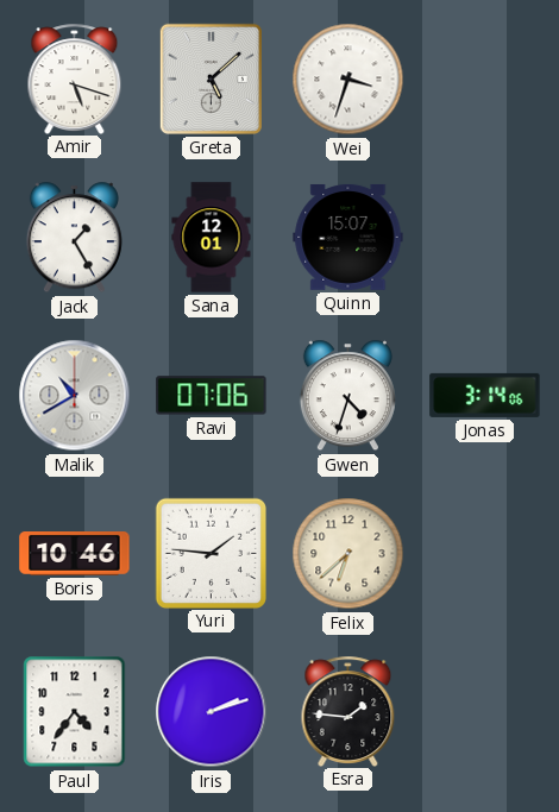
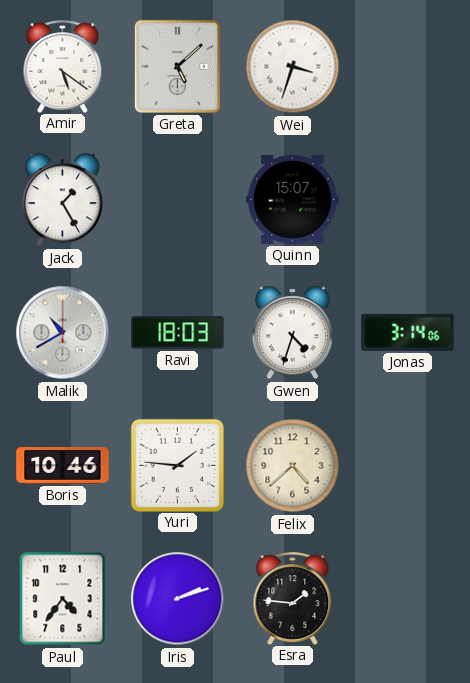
Amir: 5:18 -> 5:21
Sana: 12:01 -> none
Ravi: 07:06 -> 18:03
Felix: 6:38 -> 4:38
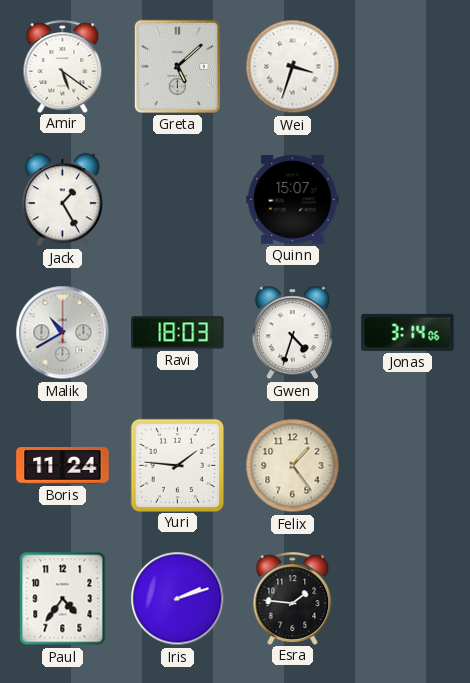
Boris: 10:46 -> 11:24
Felix: 4:38 -> 1:24
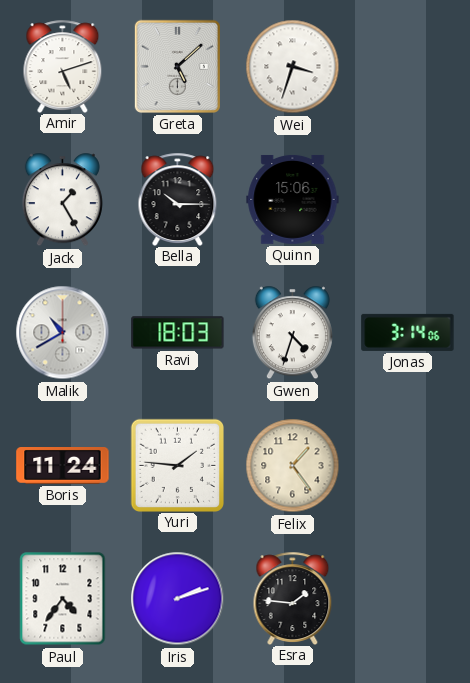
Amir: 5:21 -> 5:12
Bella: none -> 10:15
Quinn: 15:07 -> 15:06
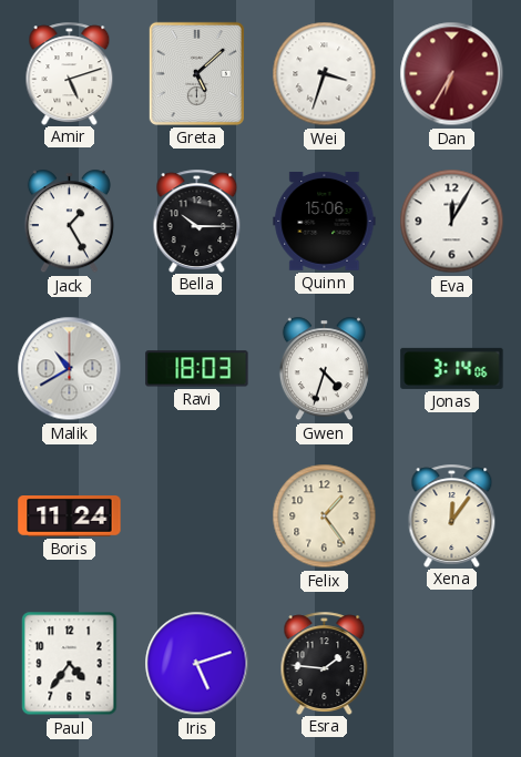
Dan: none -> 6:35
Eva: none -> 12:05
Yuri: 1:46 -> none
Xena: none -> 12:06
Iris: 2:12 -> 5:12
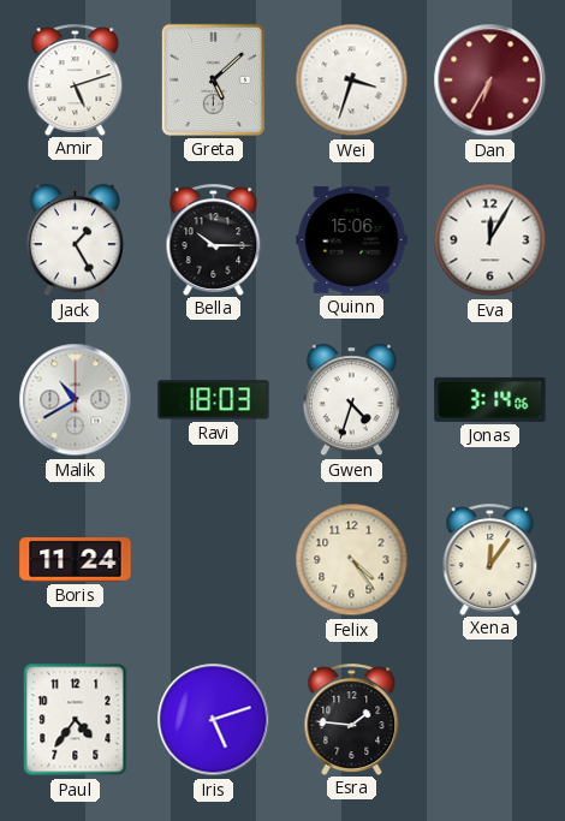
Felix: 1:24 -> 4:24
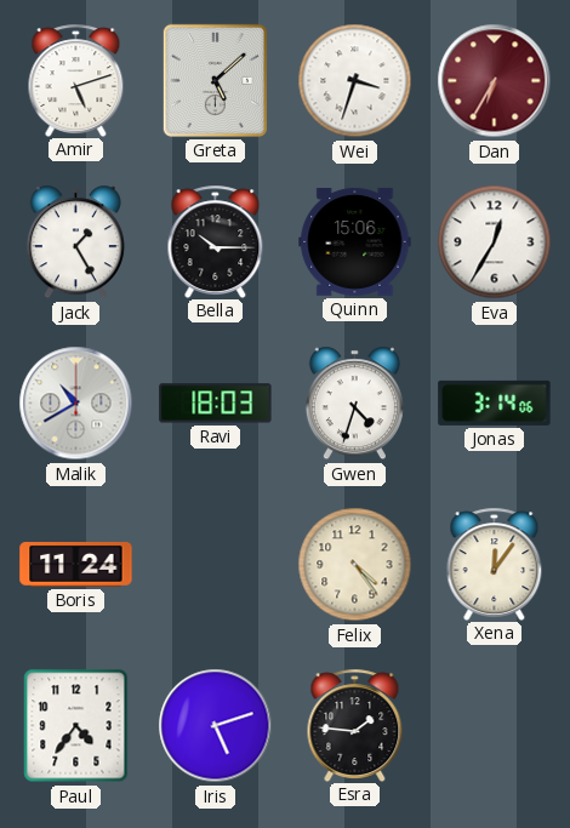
Eva: 12:05 -> 12:35
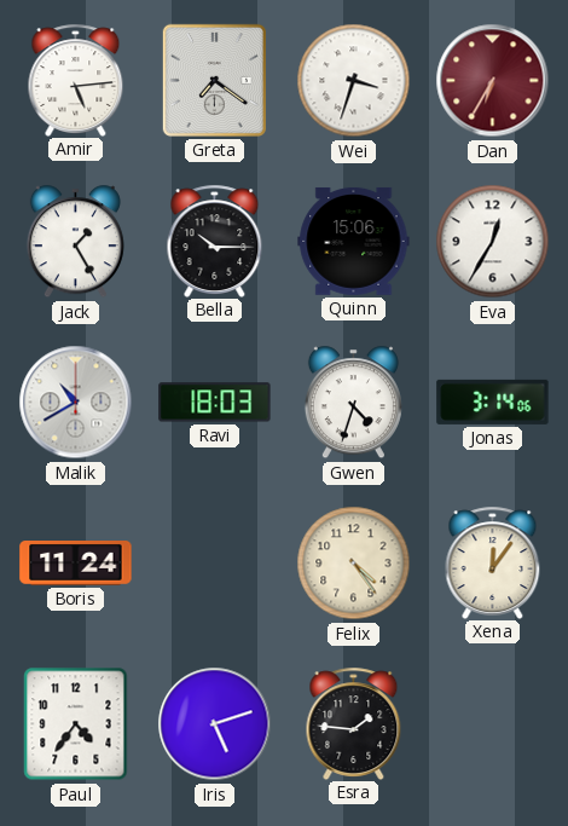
Amir: 5:12 -> 5:14
Greta: 5:08 -> 7:21
